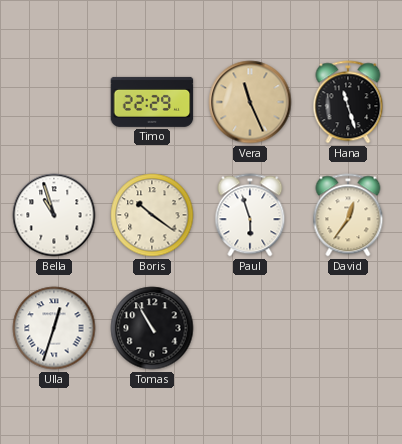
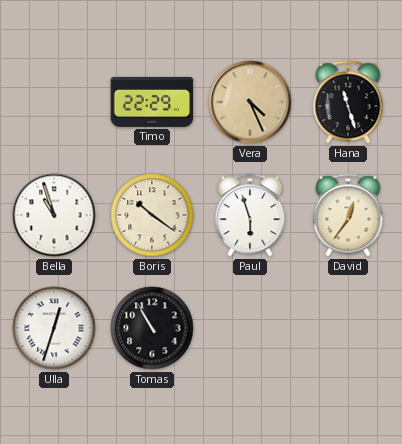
Vera: 11:26 -> 4:26
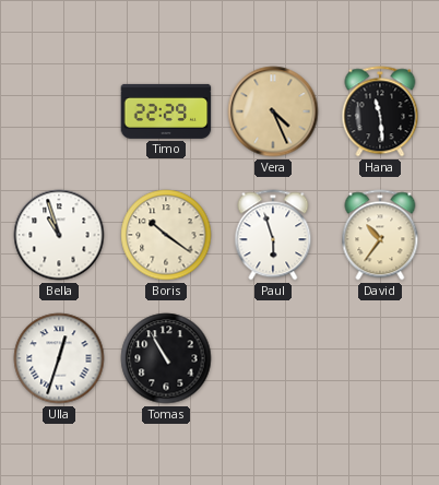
Hana: 11:27 -> 11:29
David: 12:36 -> 10:36
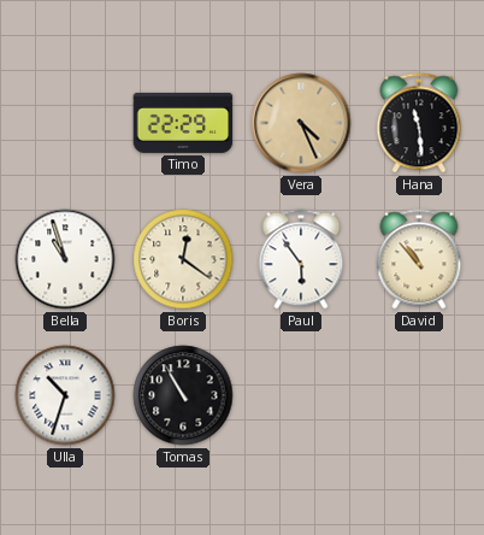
Boris: 10:21 -> 12:21
Paul: 5:57 -> 5:54
David: 10:36 -> 10:53
Ulla: 12:33 -> 10:33
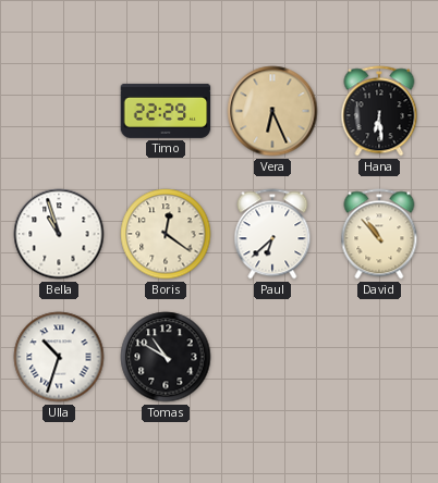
Vera: 4:26 -> 6:26
Hana: 11:29 -> 6:29
Paul: 5:54 -> 6:38
Tomas: 10:55 -> 10:50
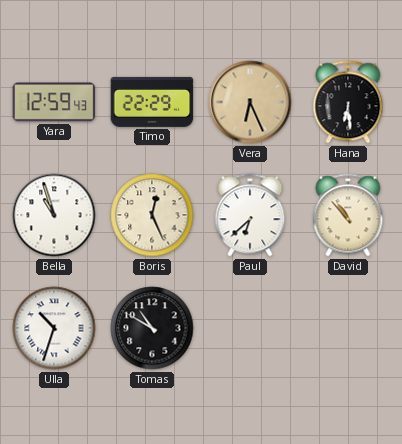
Yara: none -> 12:59
Boris: 12:21 -> 12:26
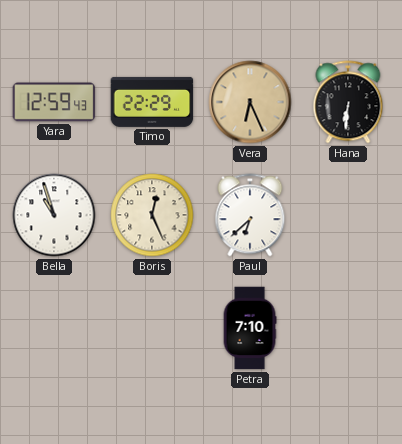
Hana: 6:29 -> 6:31
David: 10:53 -> none
Ulla: 10:33 -> none
Tomas: 10:50 -> none
Petra: none -> 7:10
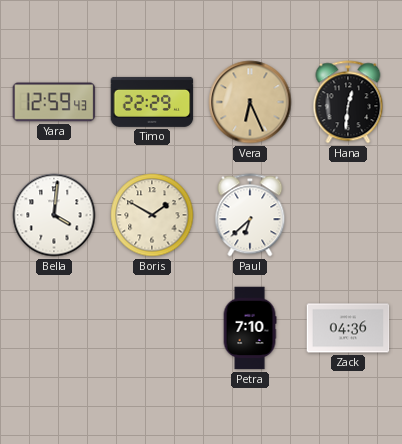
Hana: 6:31 -> 12:31
Bella: 10:57 -> 4:01
Boris: 12:26 -> 1:50
Zack: none -> 04:36
